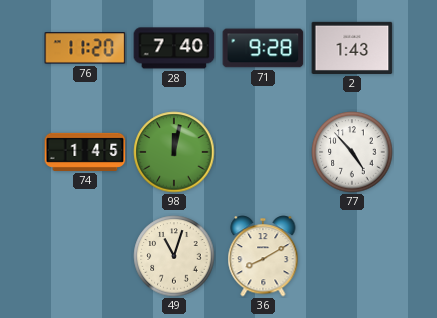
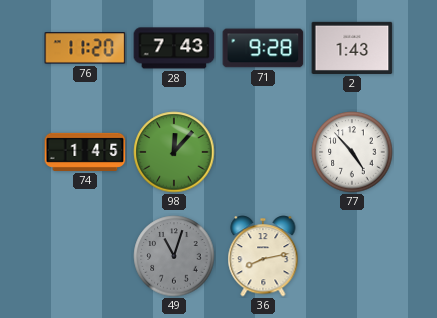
28: 7:40 -> 7:43
98: 12:02 -> 12:07
49 dial: cream -> grey
36: 8:10 -> 8:13
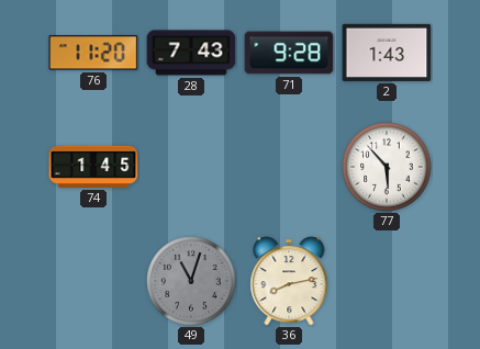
98: 12:07 -> none
77: 4:53 -> 5:53
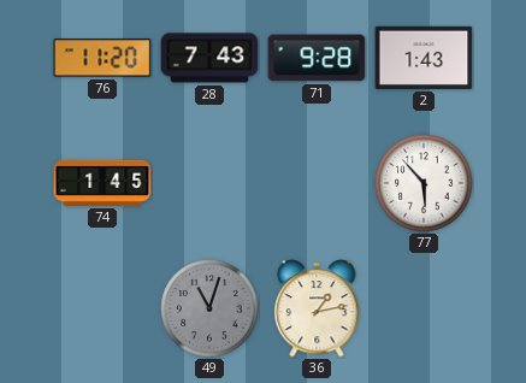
36: 8:13 -> 1:13
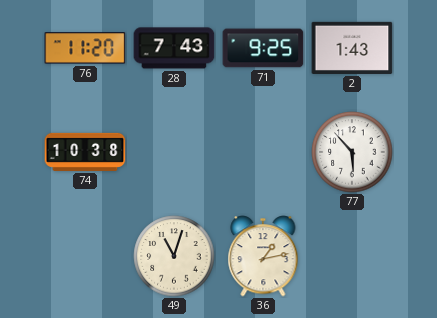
71: 9:28 -> 9:25
74: 1:45 -> 10:38
49 dial: grey -> cream
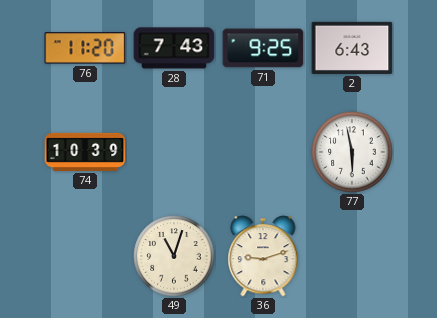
2: 1:43 -> 6:43
74: 10:38 -> 10:39
77: 5:53 -> 5:58
36: 1:13 -> 9:12
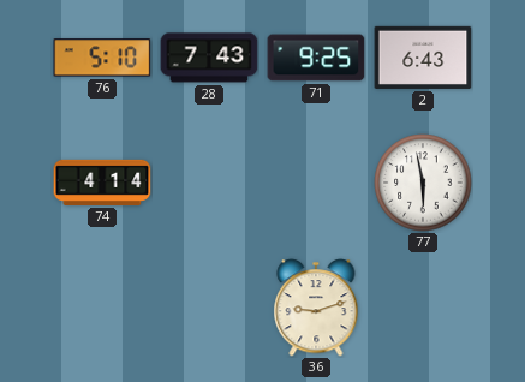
76: 11:20 -> 5:10
74: 10:39 -> 4:14
49: 11:03 -> none
